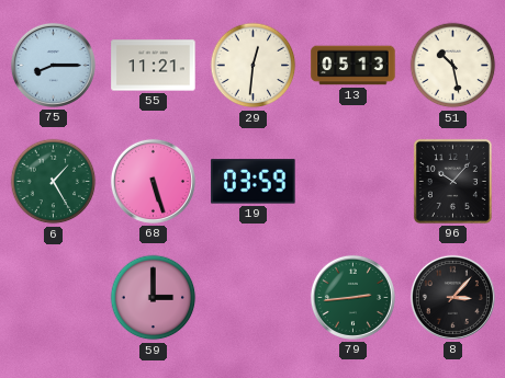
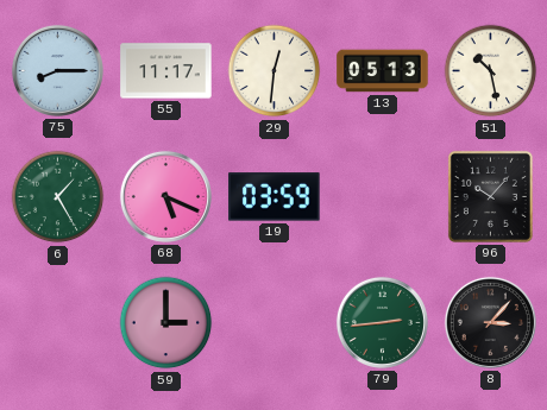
55: 11:21 -> 11:17
68: 5:27 -> 5:19
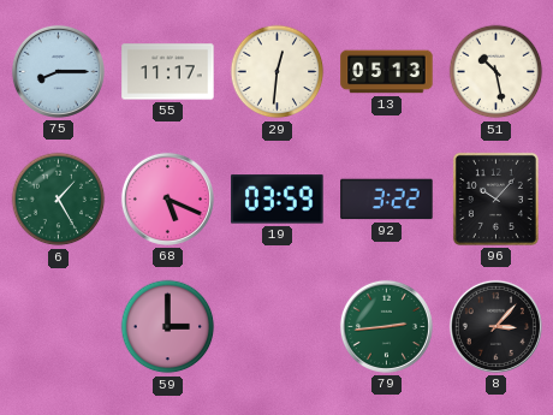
92: none -> 3:22
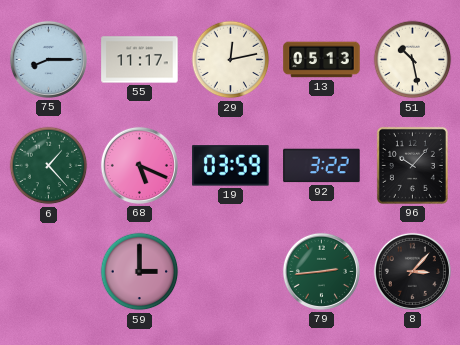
29: 12:31 -> 12:13
6: 1:25 -> 1:23
